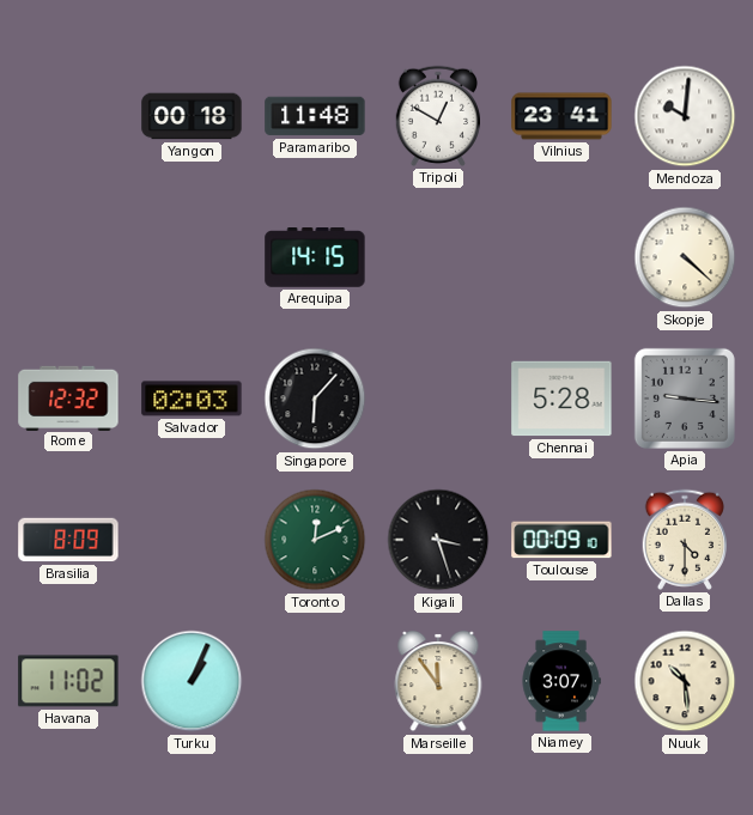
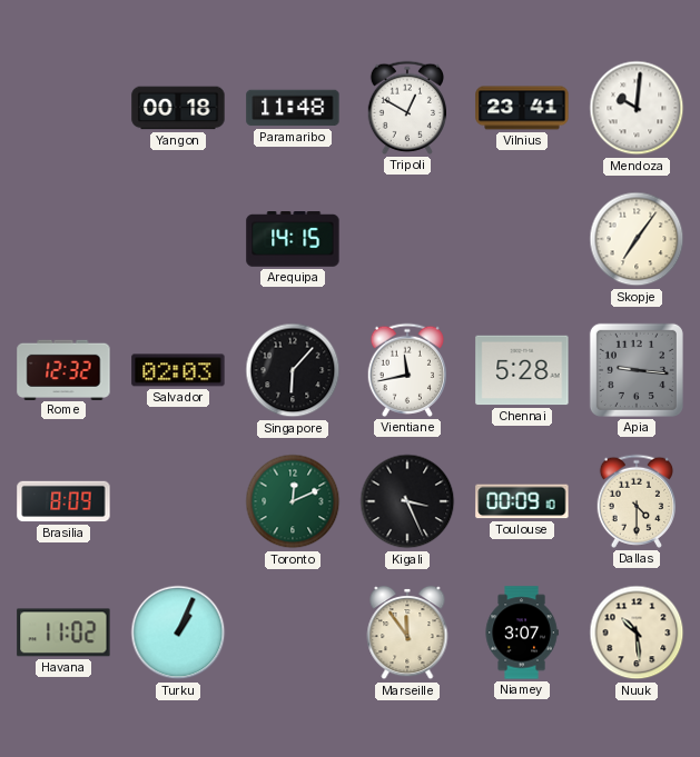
Skopje: 4:22 -> 7:06
Vientiane: none -> 11:43
Kigali: 3:27 -> 3:26
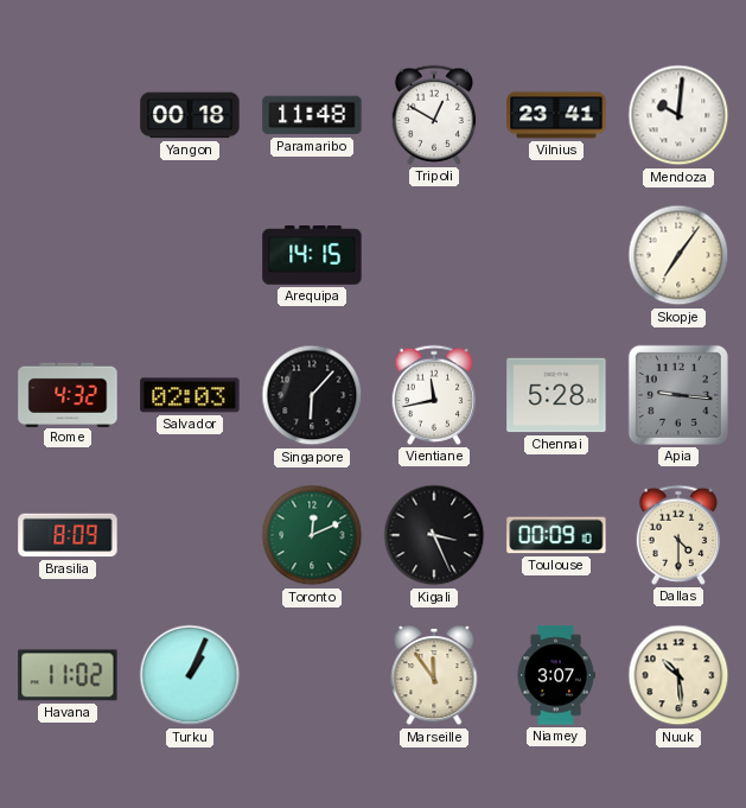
Rome: 12:32 -> 4:32
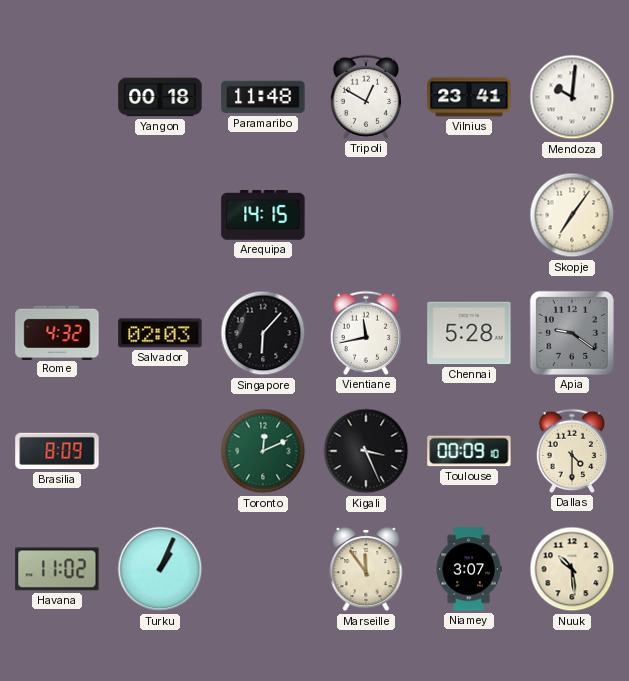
Apia: 9:16 -> 9:21
